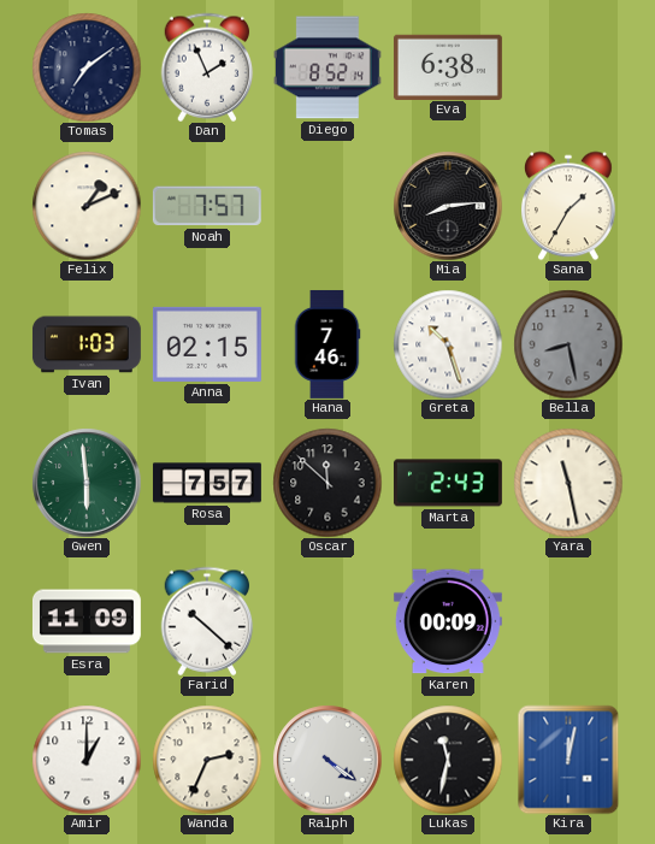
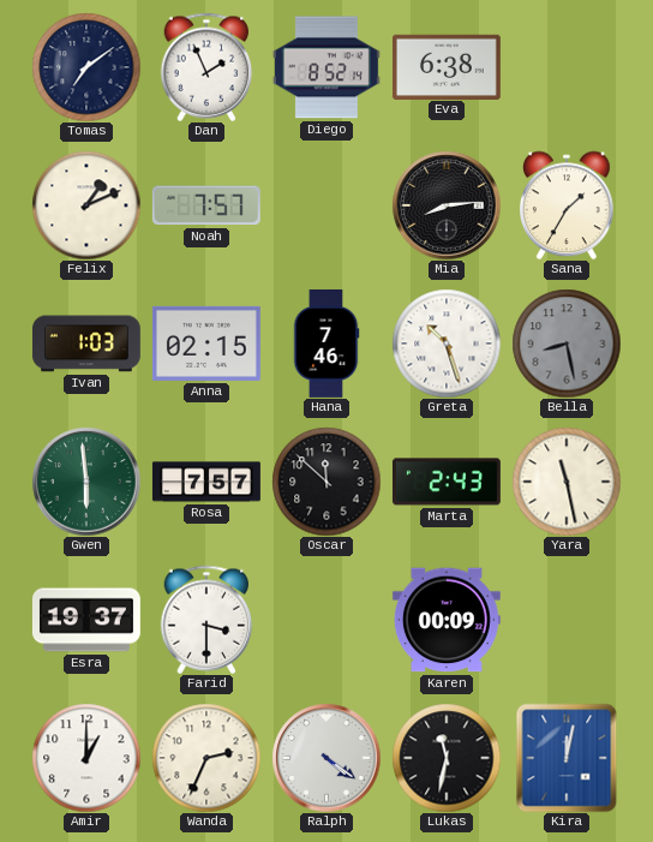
Esra: 11:09 -> 19:37
Farid: 10:22 -> 3:30
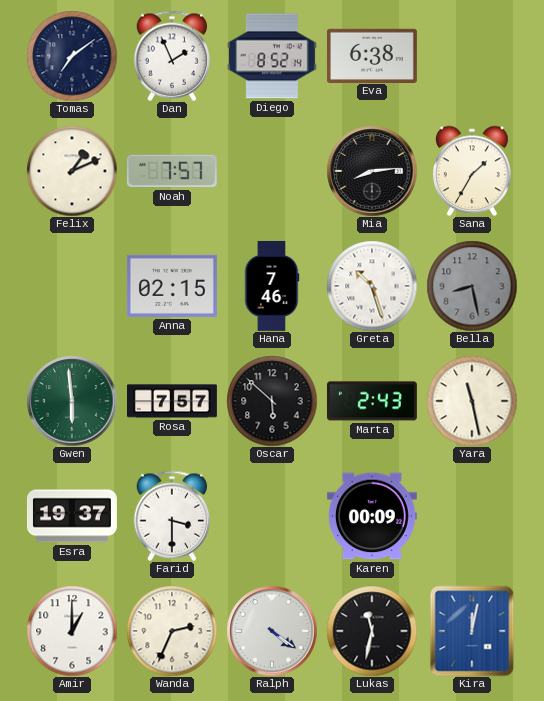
Ivan: 1:03 -> none
Oscar: 11:52 -> 5:52
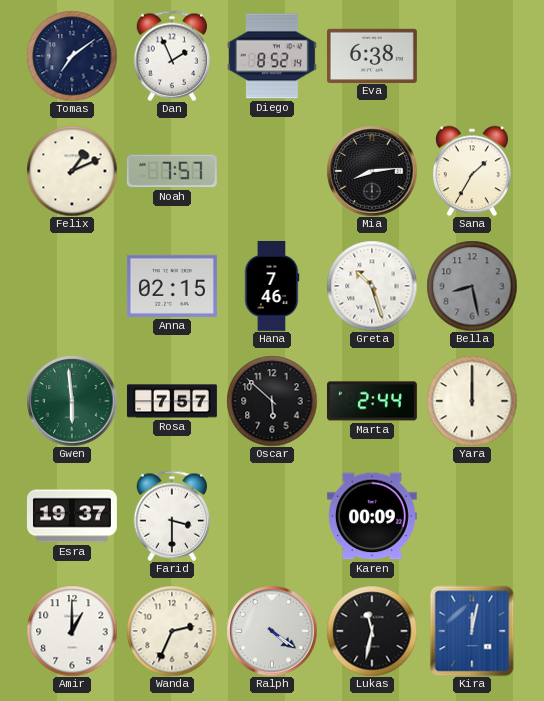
Marta: 2:43 -> 2:44
Yara: 11:28 -> 12:00
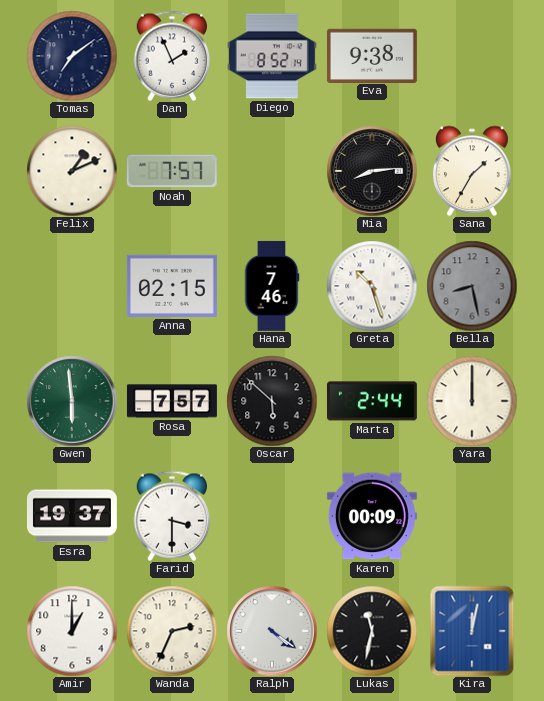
Eva: 6:38 -> 9:38
